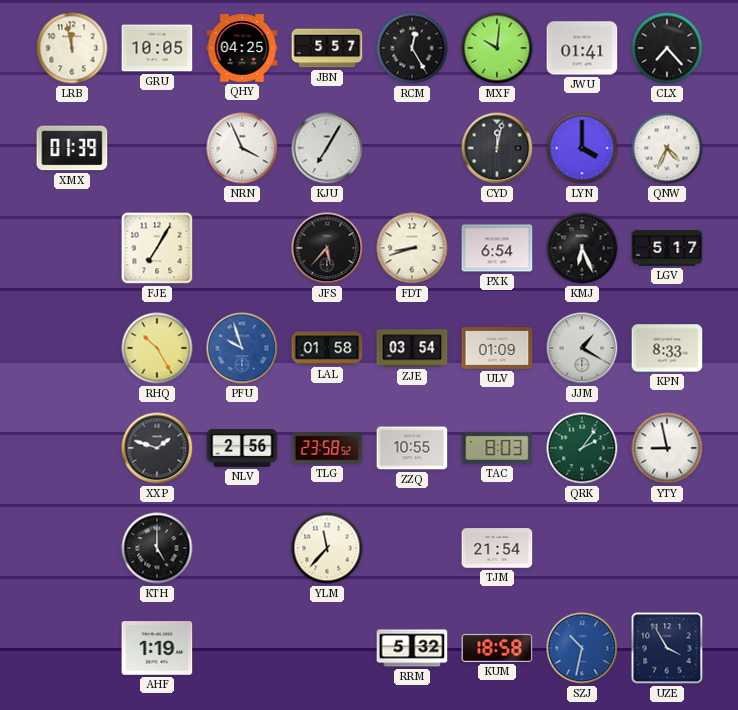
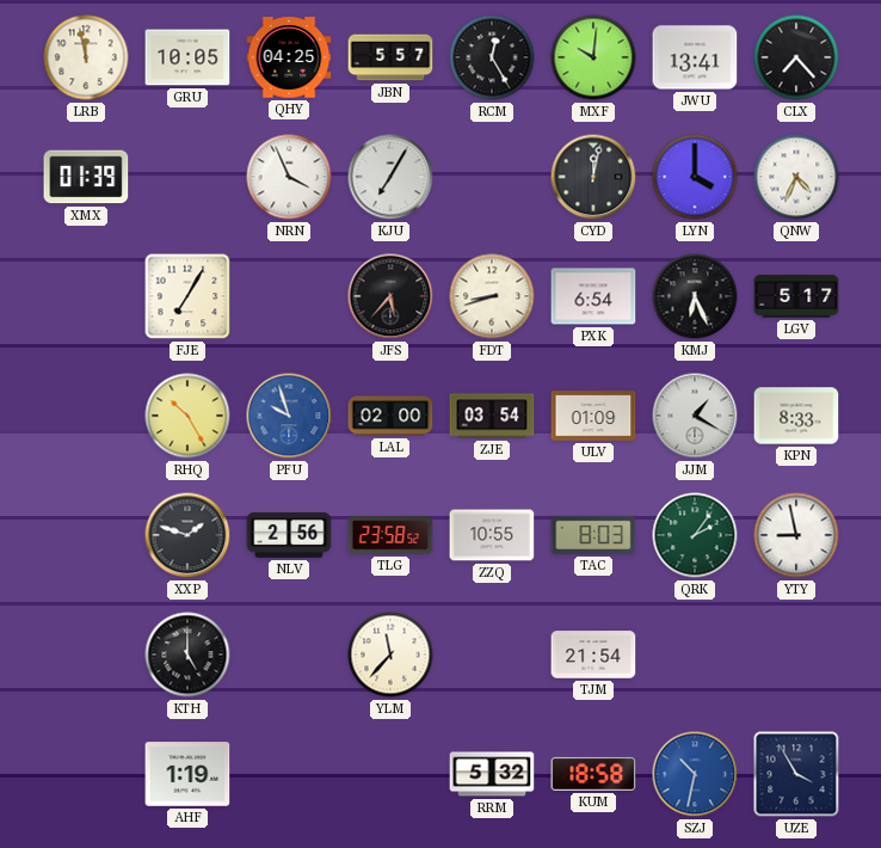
JWU: 01:41 -> 13:41
LAL: 01:58 -> 02:00
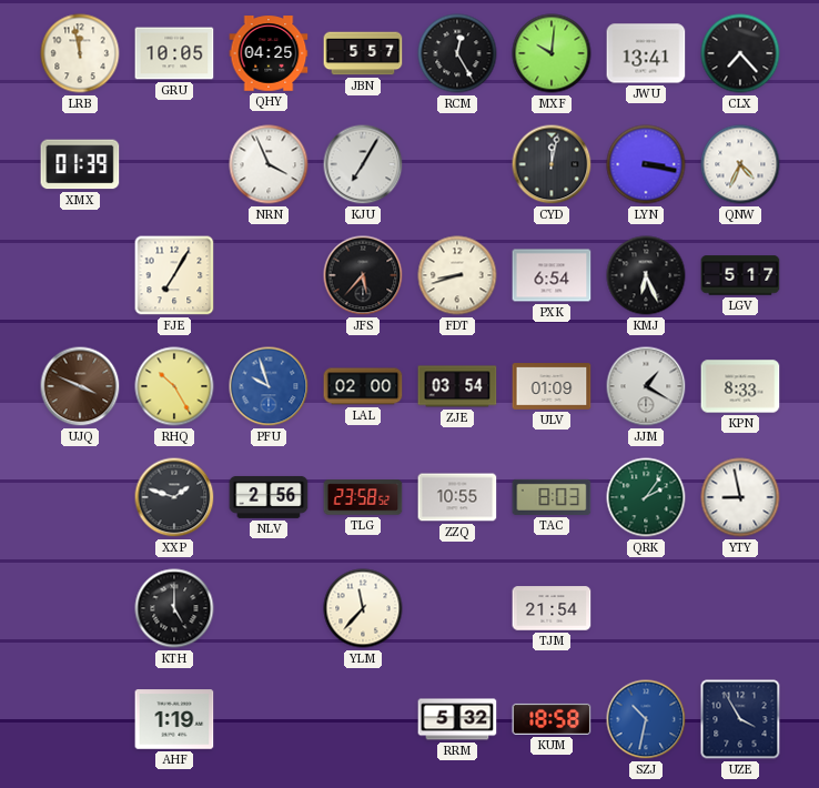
LYN: 4:00 -> 3:17
UJQ: none -> 3:49
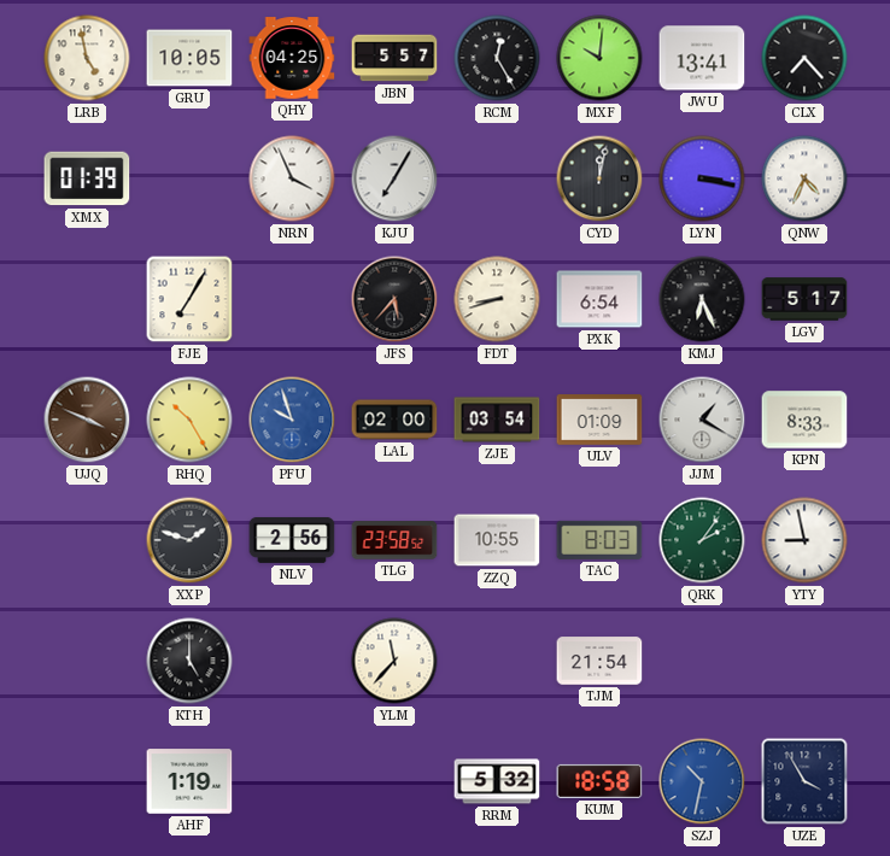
LRB: 11:58 -> 4:58
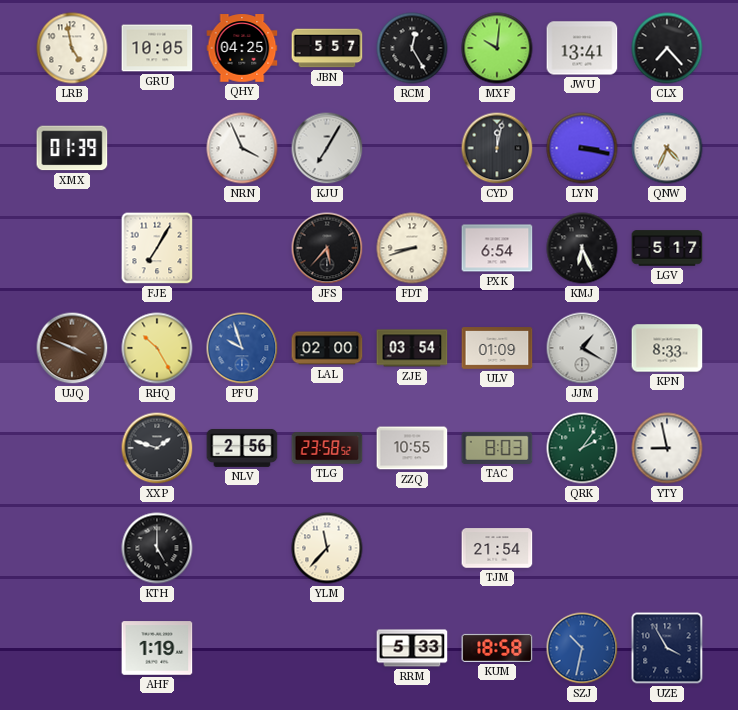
RRM: 5:32 -> 5:33
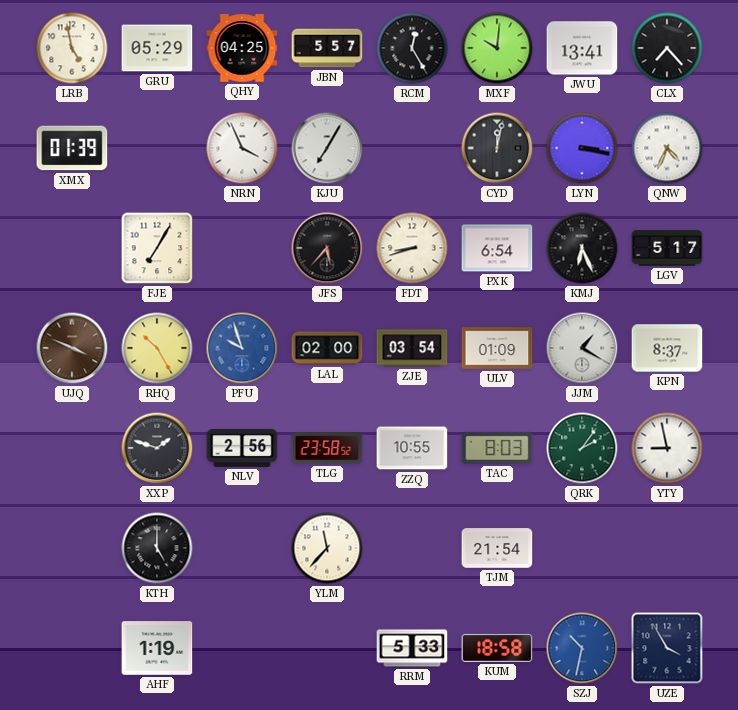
GRU: 10:05 -> 05:29
KPN: 8:33 -> 8:37
